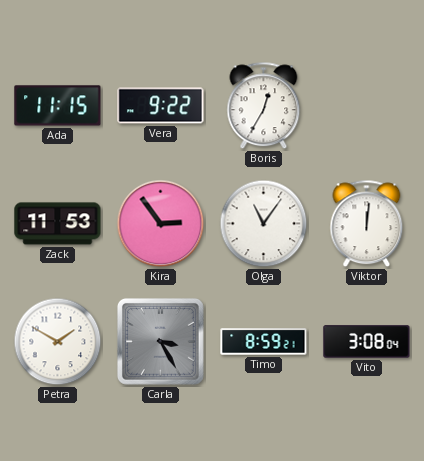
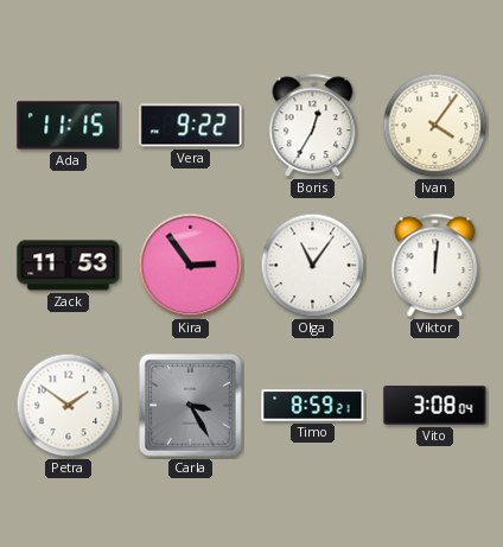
Ivan: none -> 4:06
Petra: 1:50 -> 1:51
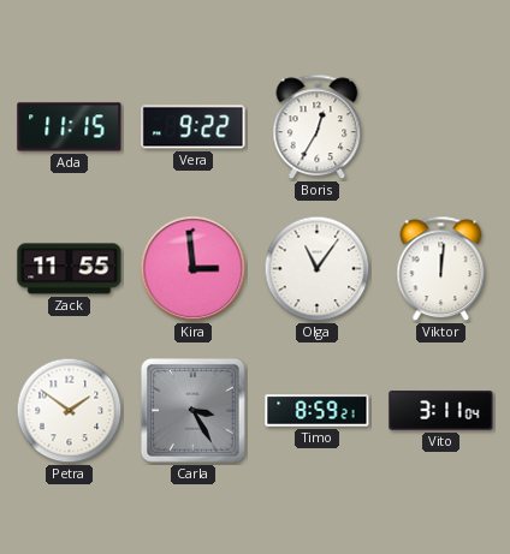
Ivan: 4:06 -> none
Zack: 11:53 -> 11:55
Kira: 2:54 -> 2:59
Vito: 3:08 -> 3:11
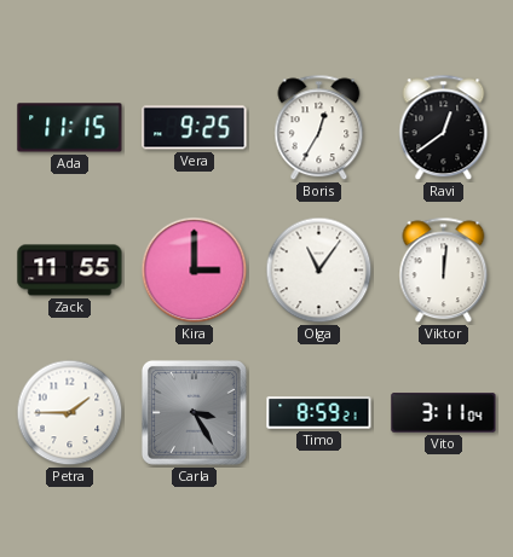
Vera: 9:22 -> 9:25
Ravi: none -> 12:39
Kira: 2:59 -> 3:00
Petra: 1:51 -> 1:45
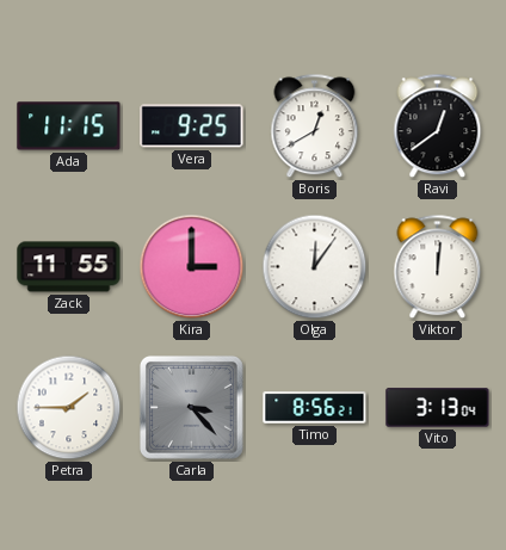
Boris: 12:35 -> 12:40
Olga: 11:06 -> 12:06
Carla: 3:25 -> 3:23
Timo: 8:59 -> 8:56
Vito: 3:11 -> 3:13
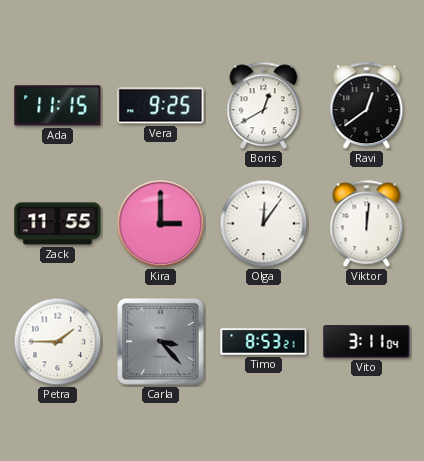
Timo: 8:56 -> 8:53
Vito: 3:13 -> 3:11
